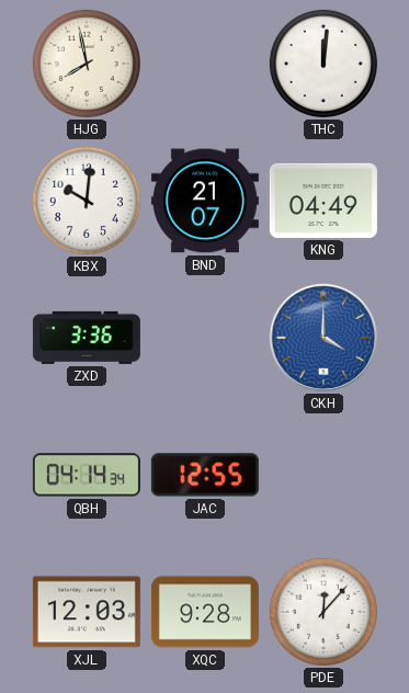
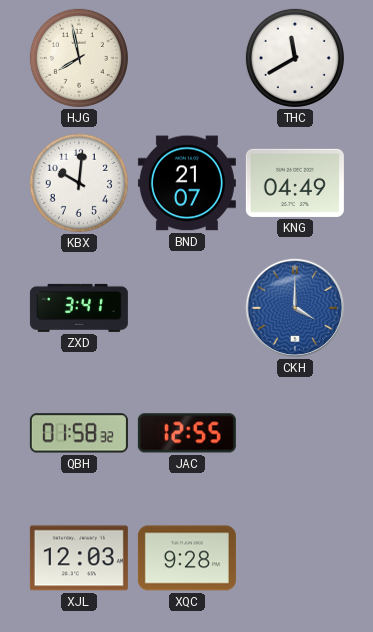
THC: 12:01 -> 11:40
ZXD: 3:36 -> 3:41
QBH: 04:14 -> 01:58
PDE: 12:07 -> none
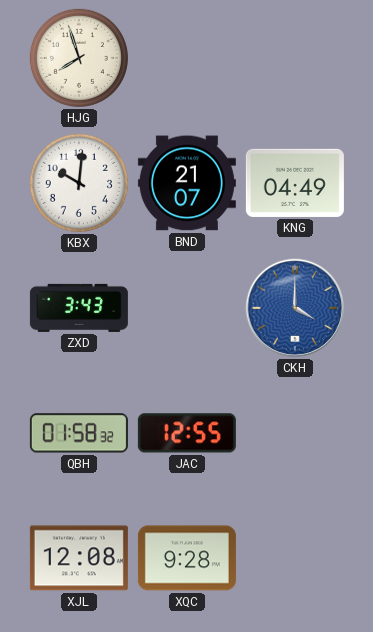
HJG: 7:58 -> 7:57
THC: 11:40 -> none
ZXD: 3:41 -> 3:43
XJL: 12:03 -> 12:08
